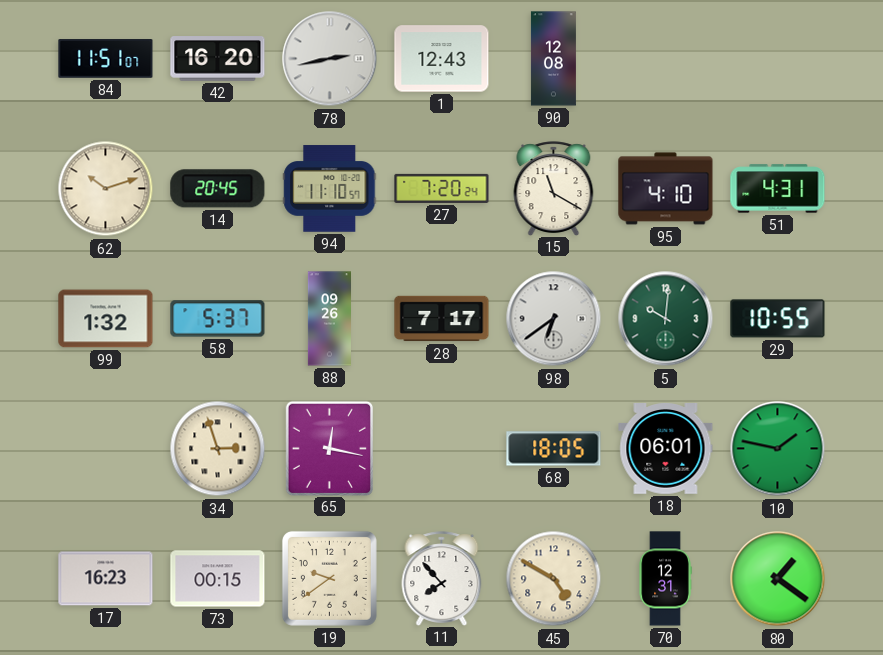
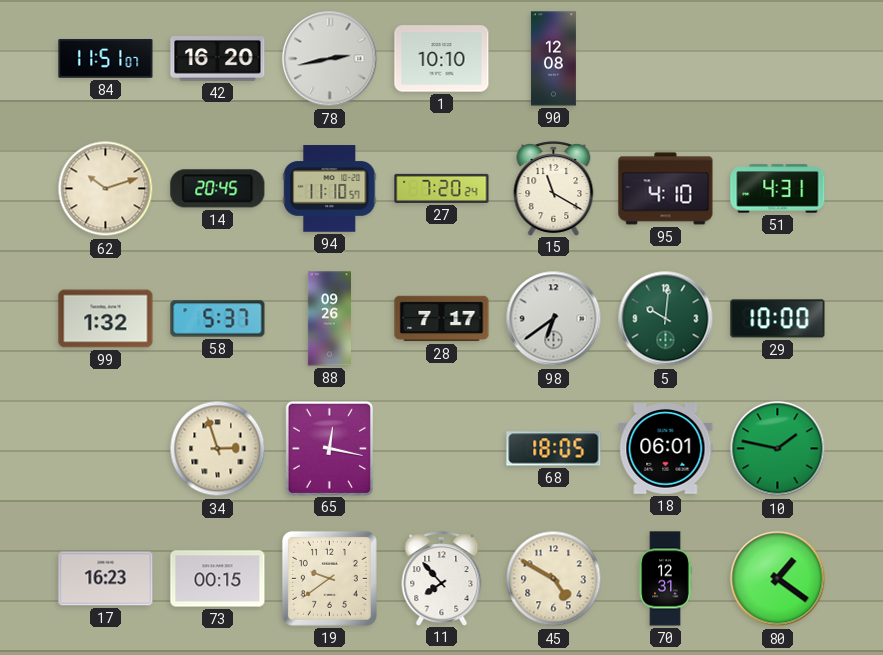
1: 12:43 -> 10:10
29: 10:55 -> 10:00
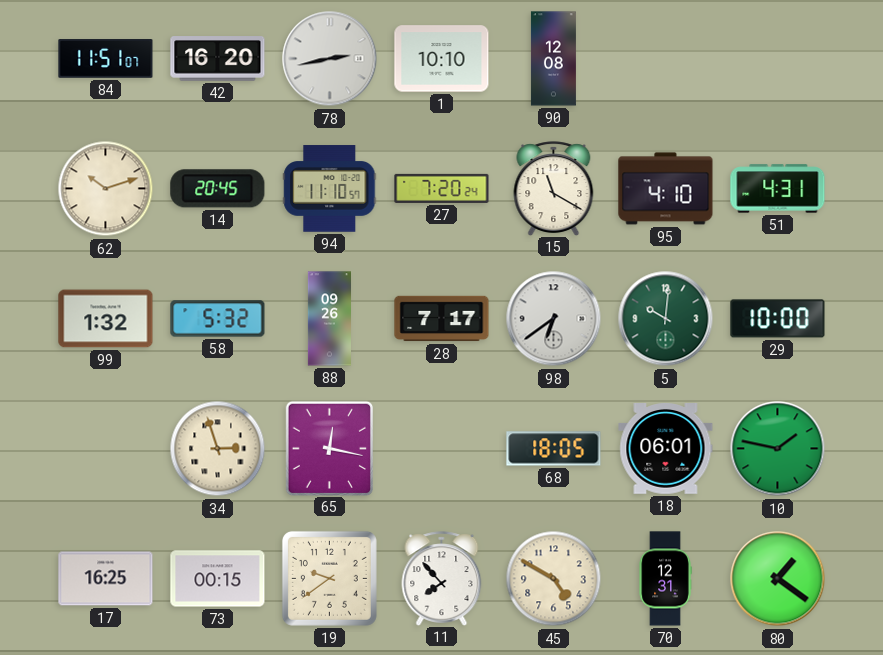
58: 5:37 -> 5:32
17: 16:23 -> 16:25
